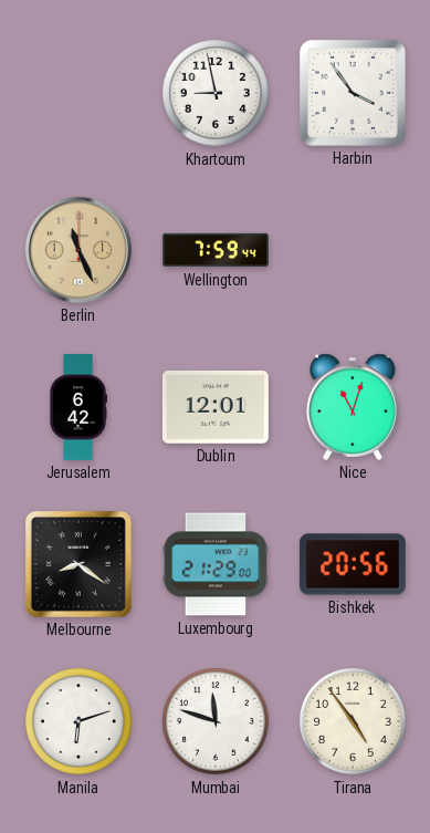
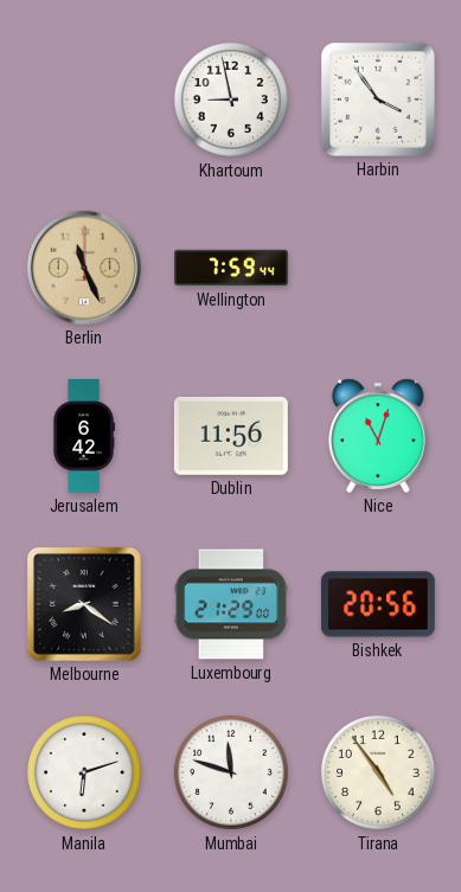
Dublin: 12:01 -> 11:56
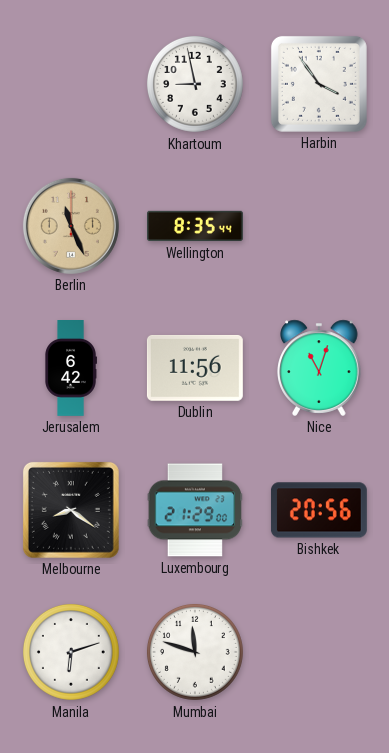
Wellington: 7:59 -> 8:35
Tirana: 4:54 -> none
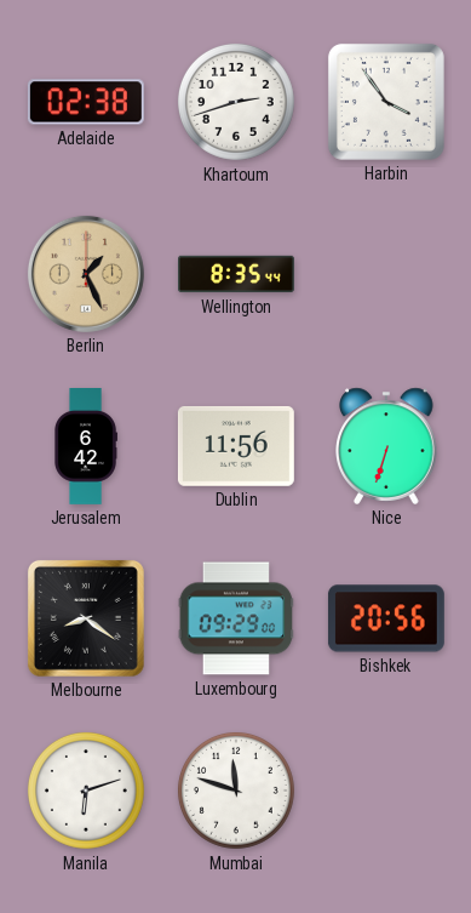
Adelaide: none -> 02:38
Khartoum: 8:58 -> 2:42
Berlin: 11:26 -> 1:26
Nice: 11:03 -> 6:33
Luxembourg: 21:29 -> 09:29
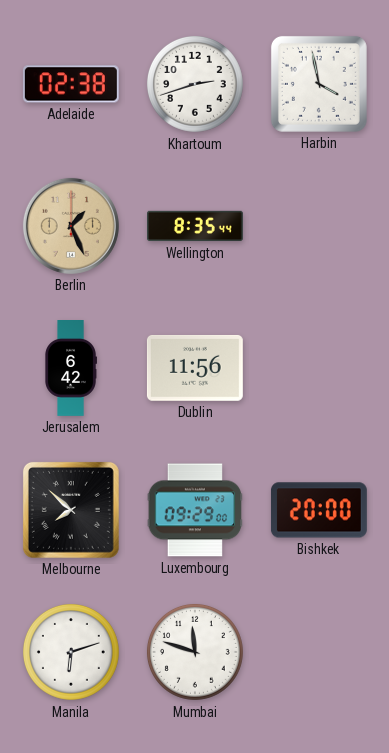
Harbin: 3:54 -> 3:58
Nice: 6:33 -> none
Melbourne: 8:21 -> 7:52
Bishkek: 20:56 -> 20:00
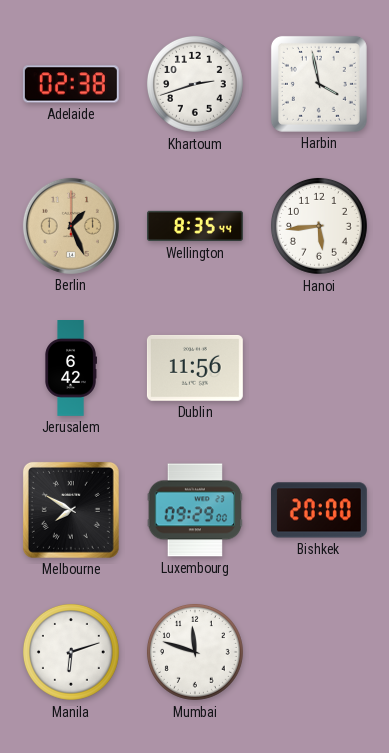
Hanoi: none -> 5:44
Melbourne: 7:52 -> 7:50
